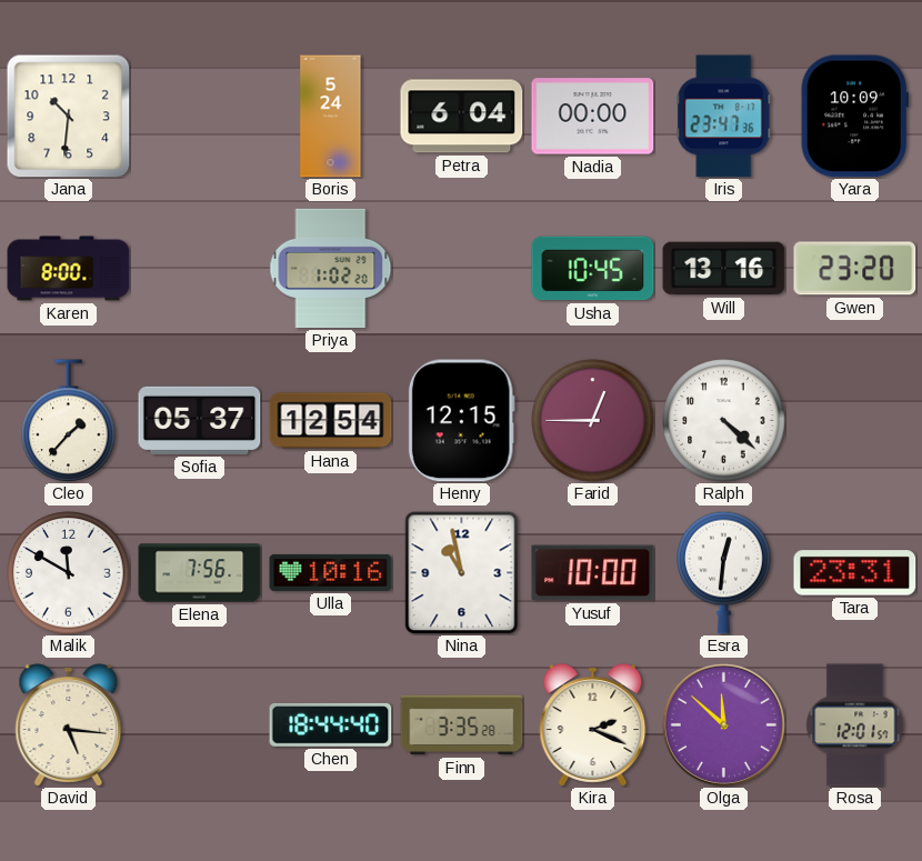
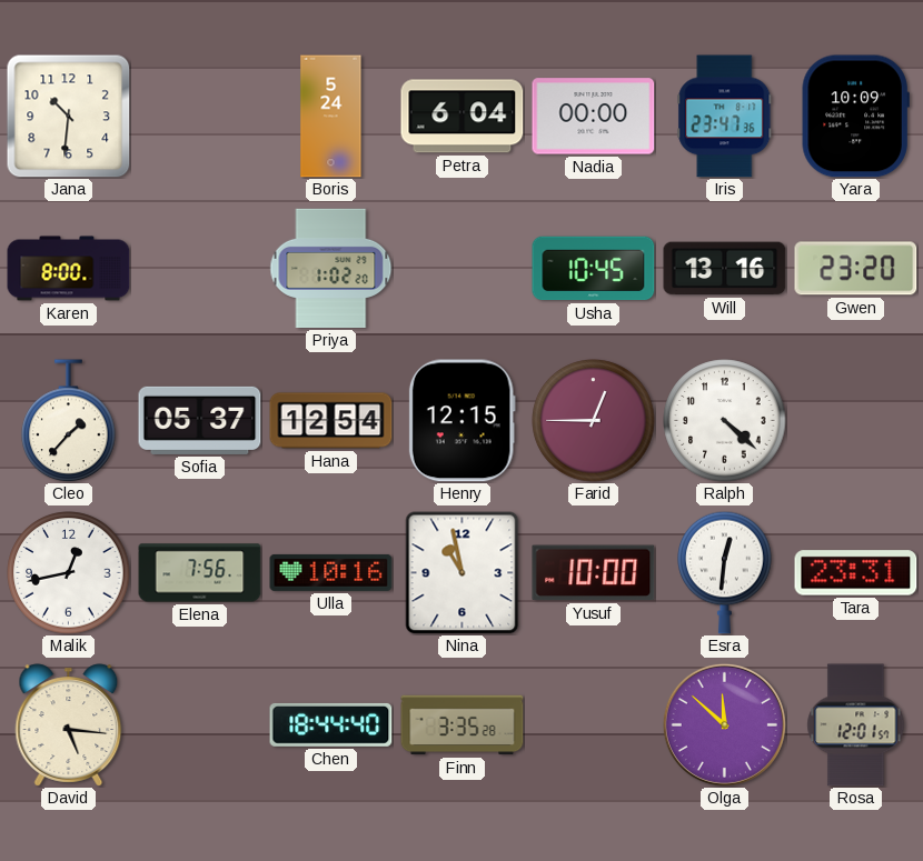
Malik: 11:50 -> 12:43
Kira: 2:19 -> none
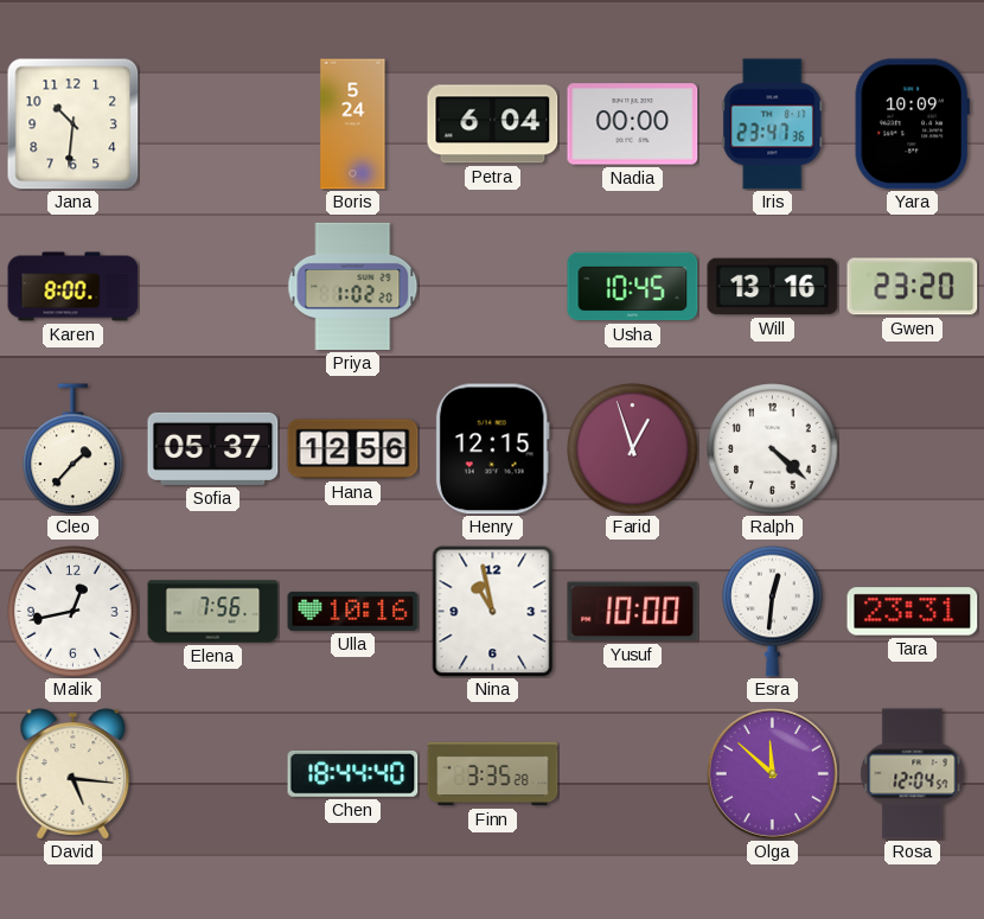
Hana: 12:54 -> 12:56
Farid: 12:45 -> 12:57
Rosa: 12:01 -> 12:04
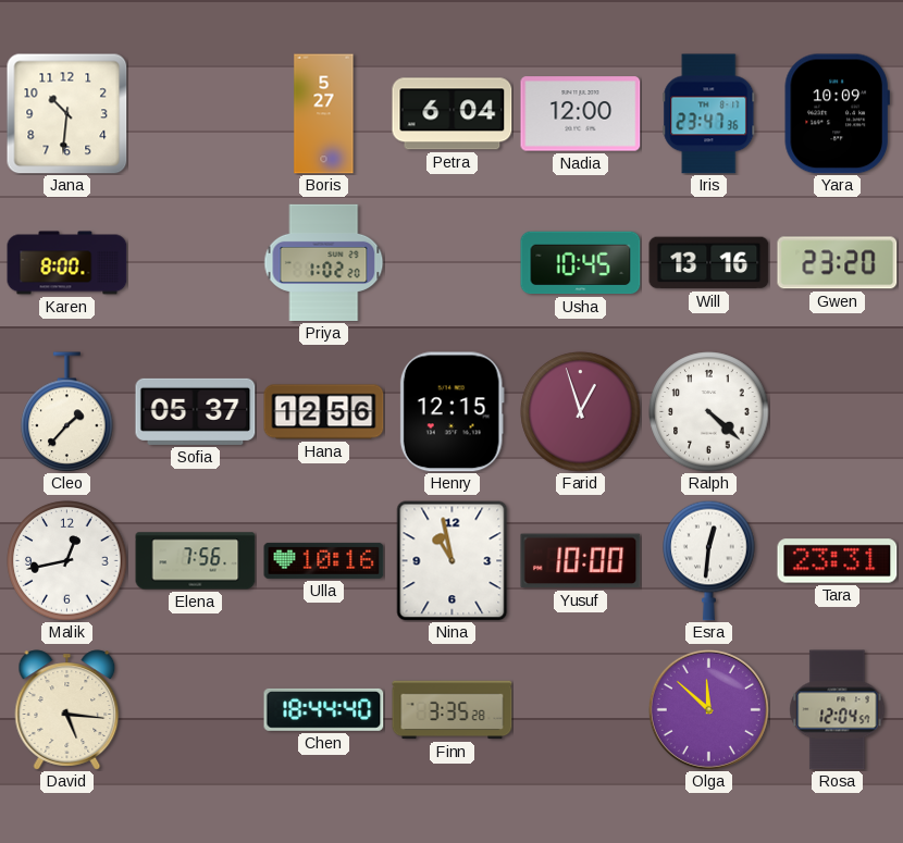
Boris: 5:24 -> 5:27
Nadia: 00:00 -> 12:00
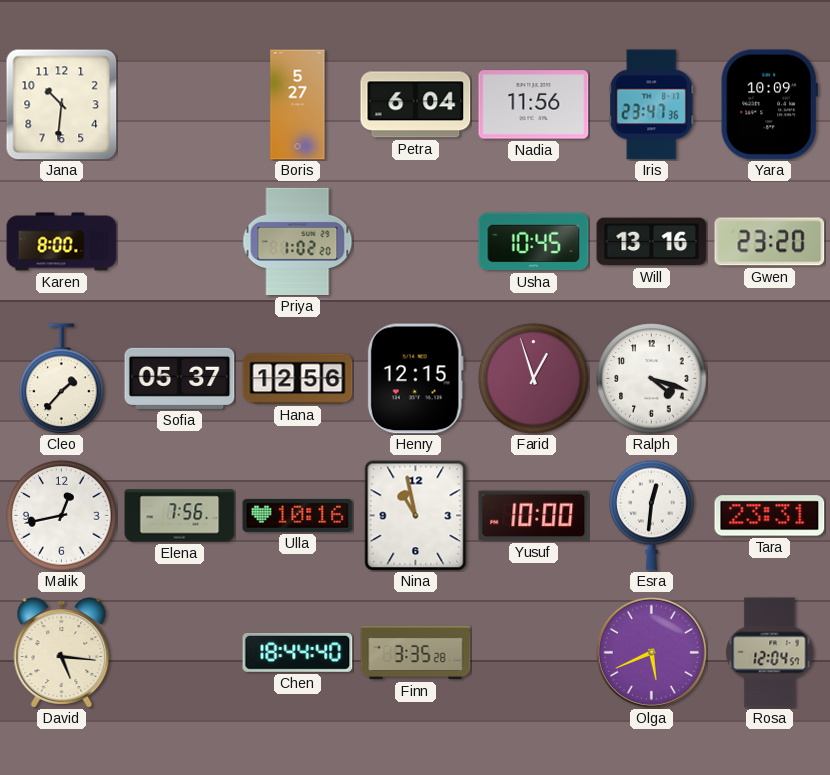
Nadia: 12:00 -> 11:56
Ralph: 4:22 -> 4:18
Olga: 11:52 -> 5:41
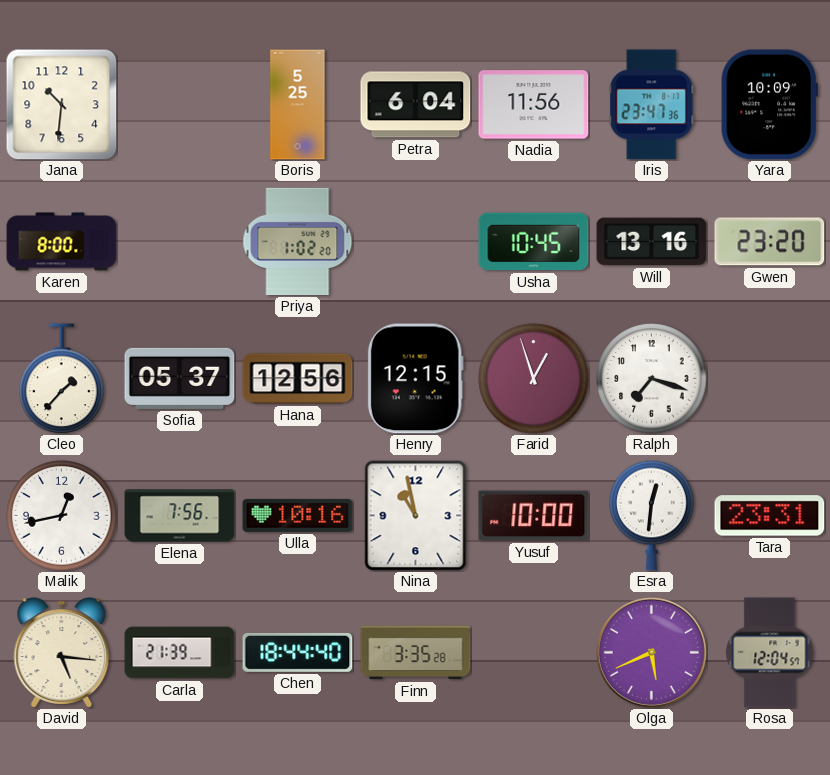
Boris: 5:27 -> 5:25
Ralph: 4:18 -> 7:18
Carla: none -> 21:39
